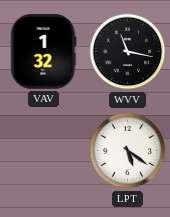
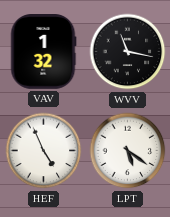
HEF: none -> 4:56
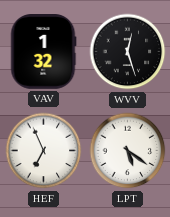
WVV: 11:17 -> 12:27
HEF: 4:56 -> 6:56
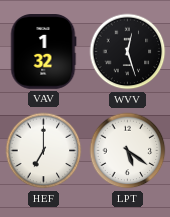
HEF: 6:56 -> 7:00
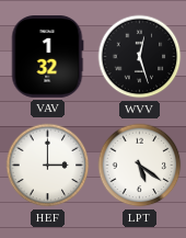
HEF: 7:00 -> 3:00
